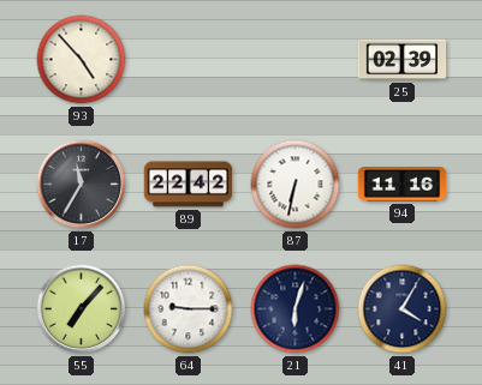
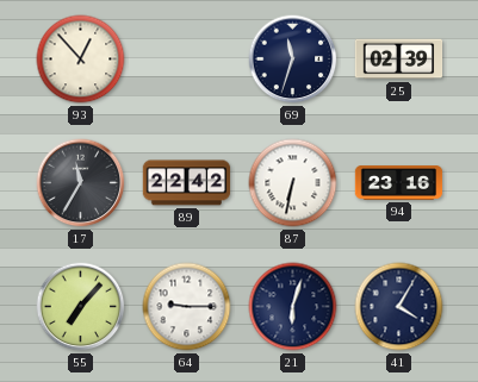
93: 4:53 -> 12:53
69: none -> 11:33
94: 11:16 -> 23:16
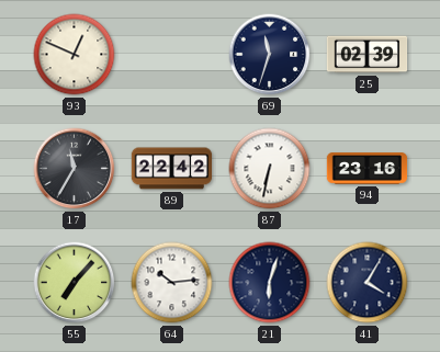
93: 12:53 -> 12:49
64: 9:15 -> 10:14
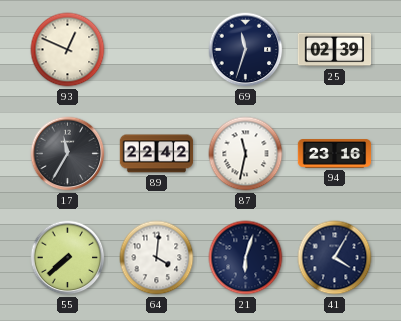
87: 6:32 -> 11:32
55: 7:07 -> 7:38
64: 10:14 -> 4:01
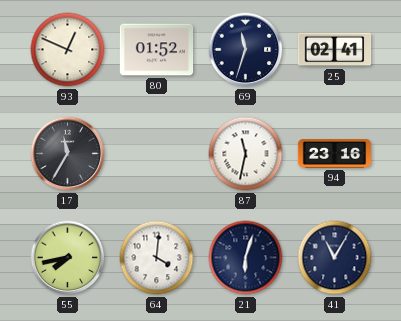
80: none -> 01:52
25: 02:39 -> 02:41
89: 22:42 -> none
55: 7:38 -> 7:43
41: 4:05 -> 11:05
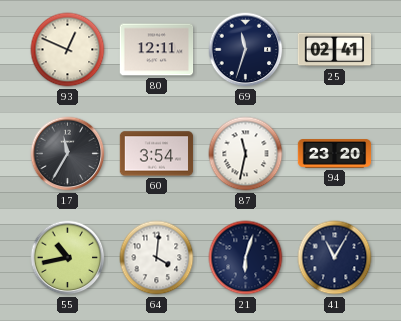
80: 01:52 -> 12:11
60: none -> 3:54
94: 23:16 -> 23:20
55: 7:43 -> 10:43
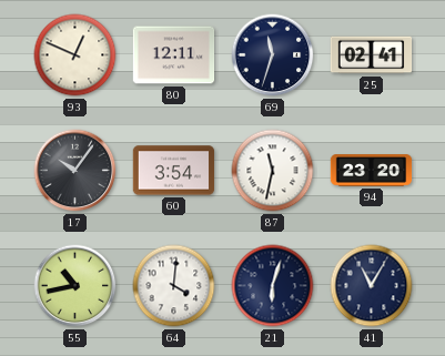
17: 11:35 -> 10:06
